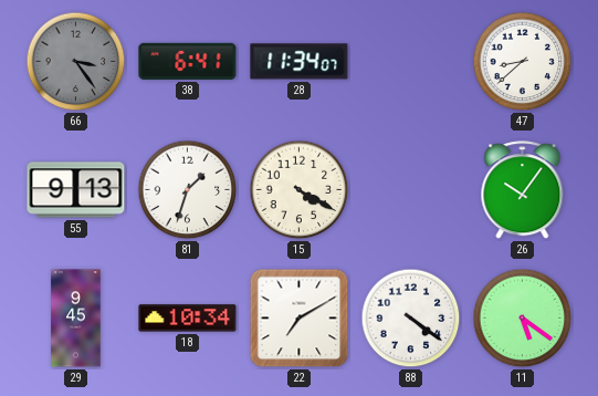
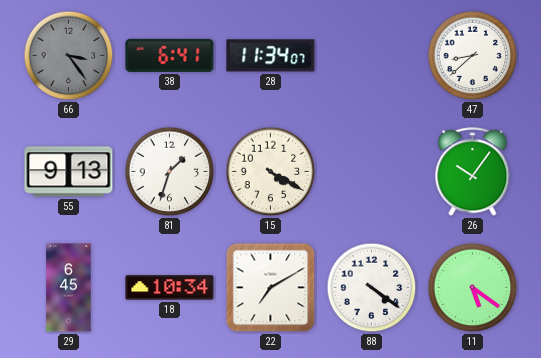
29: 9:45 -> 6:45
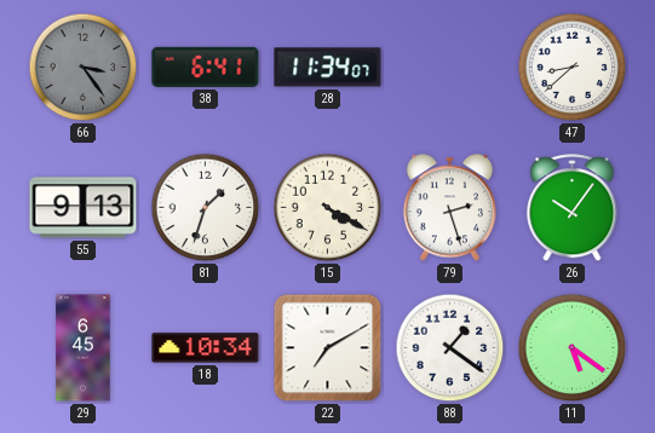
79: none -> 2:27
88: 4:21 -> 1:21
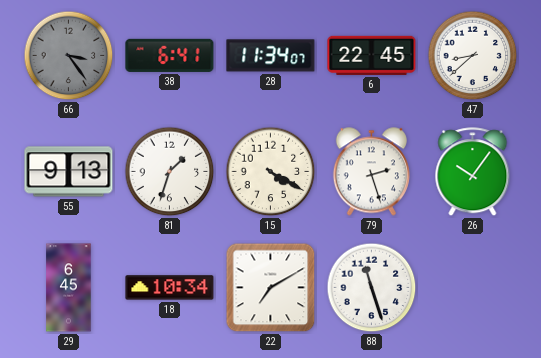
6: none -> 22:45
88: 1:21 -> 11:27
11: 5:21 -> none
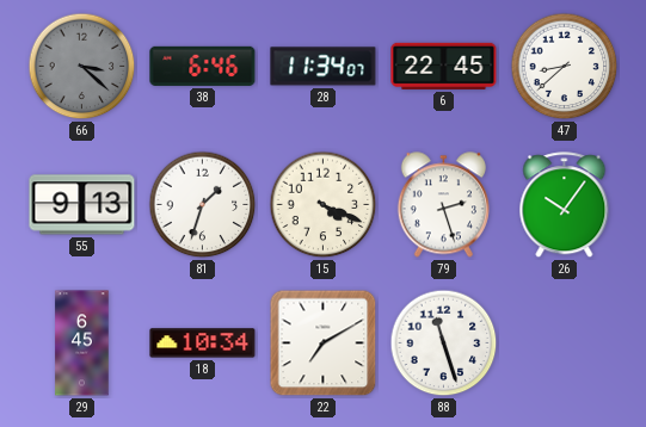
66: 3:24 -> 3:22
38: 6:41 -> 6:46
15: 4:20 -> 4:19
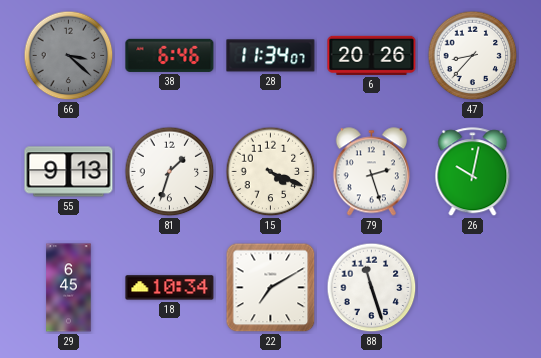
6: 22:45 -> 20:26
47: 8:38 -> 8:37
26: 10:06 -> 10:02
